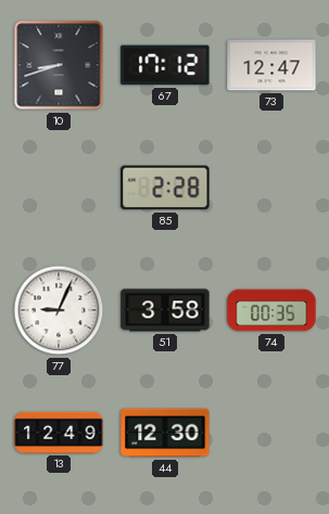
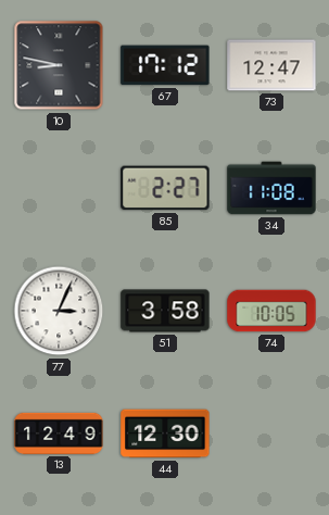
10: 8:42 -> 8:47
85: 2:28 -> 2:27
34: none -> 11:08
77: 9:04 -> 3:04
74: 00:35 -> 10:05
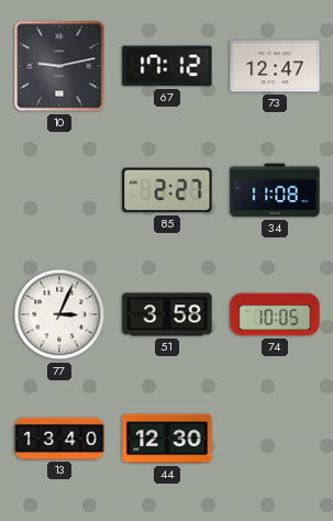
10: 8:47 -> 9:13
13: 12:49 -> 13:40
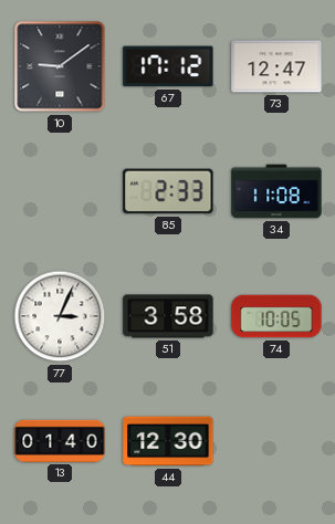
10: 9:13 -> 9:09
85: 2:27 -> 2:33
13: 13:40 -> 01:40
